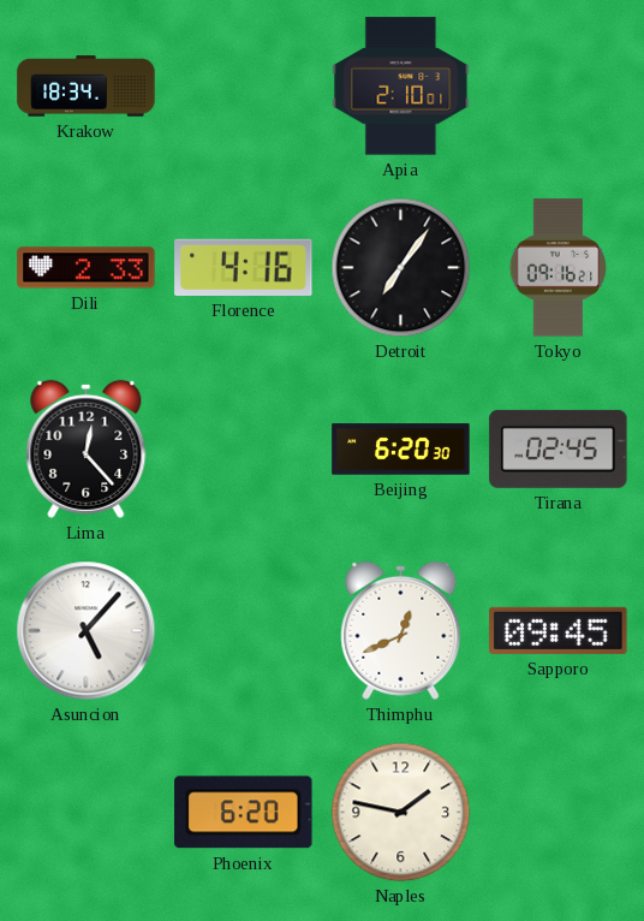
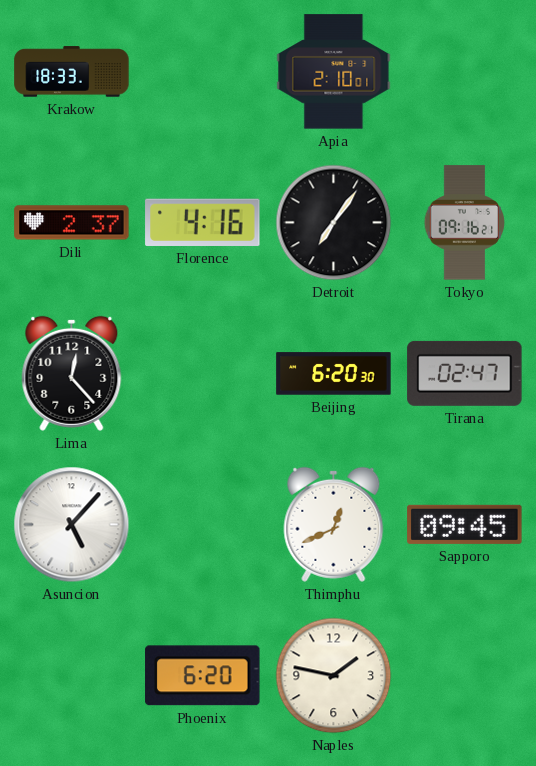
Krakow: 18:34 -> 18:33
Dili: 2:33 -> 2:37
Tirana: 02:45 -> 02:47
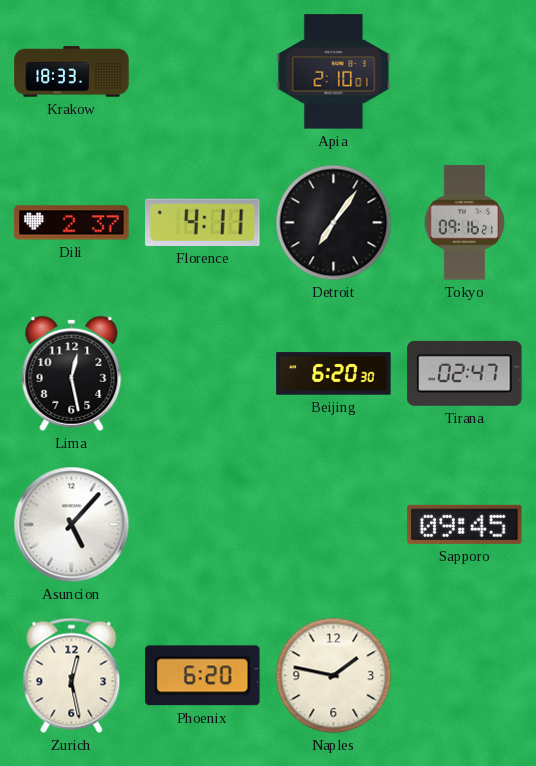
Florence: 4:16 -> 4:11
Lima: 12:23 -> 12:28
Thimphu: 12:41 -> none
Zurich: none -> 12:28
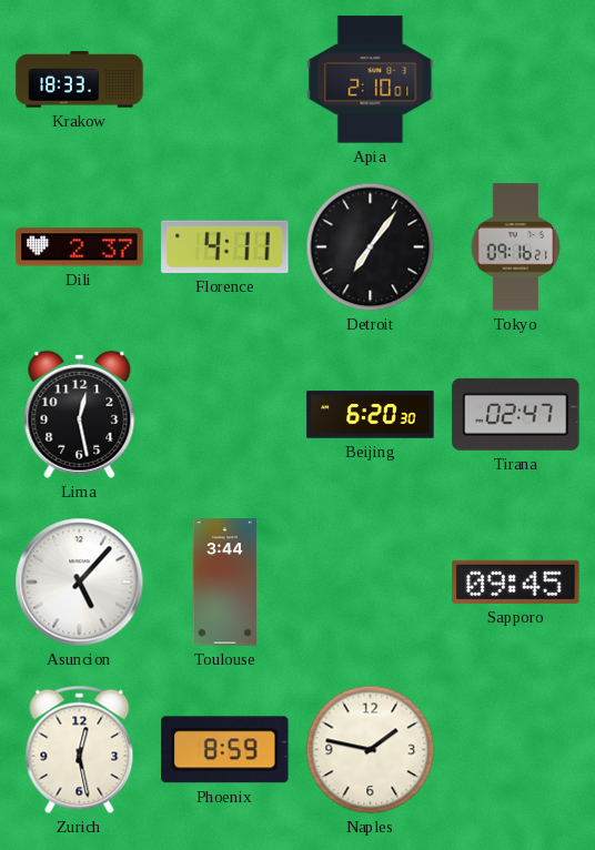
Toulouse: none -> 3:44
Phoenix: 6:20 -> 8:59
